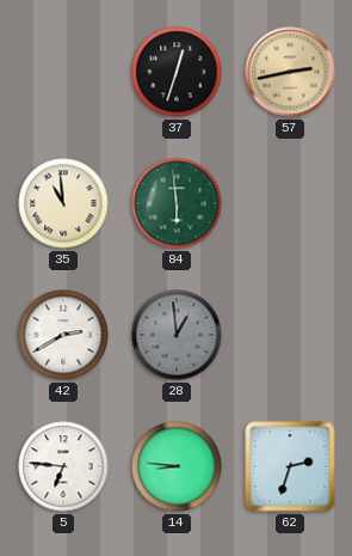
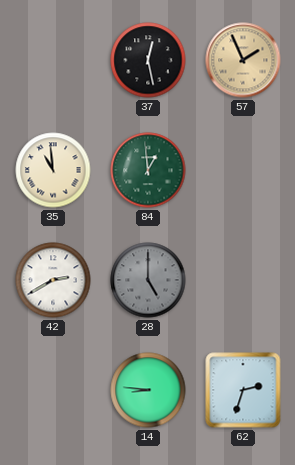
37: 12:33 -> 12:28
57: 2:43 -> 1:56
84: 5:59 -> 12:59
28: 12:59 -> 5:00
5: 6:46 -> none
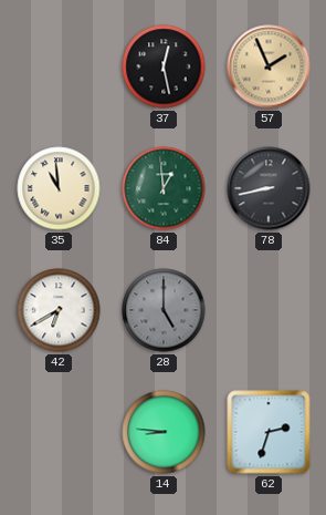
78: none -> 8:43
42: 2:40 -> 6:40
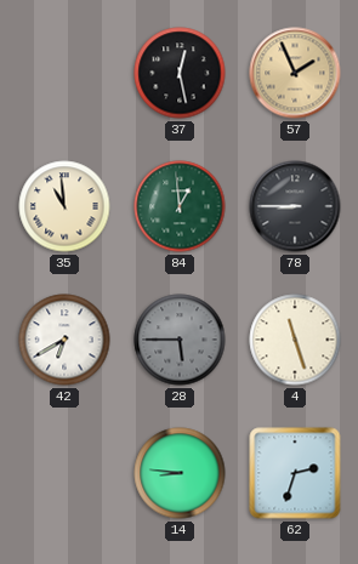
78: 8:43 -> 8:45
28: 5:00 -> 5:45
4: none -> 11:27
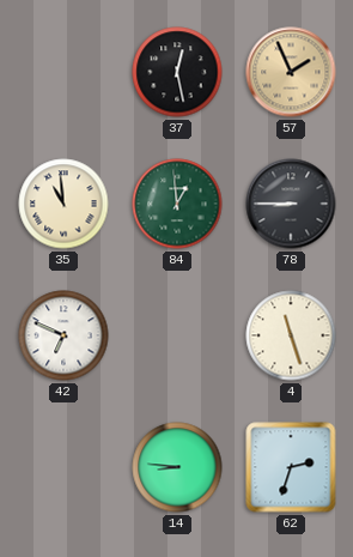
42: 6:40 -> 6:49
28: 5:45 -> none
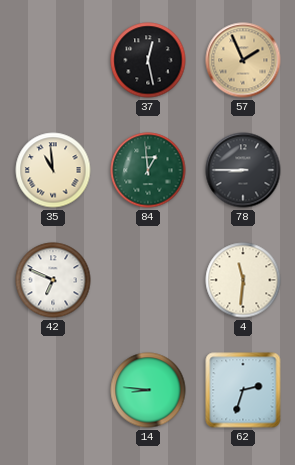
4: 11:27 -> 11:31
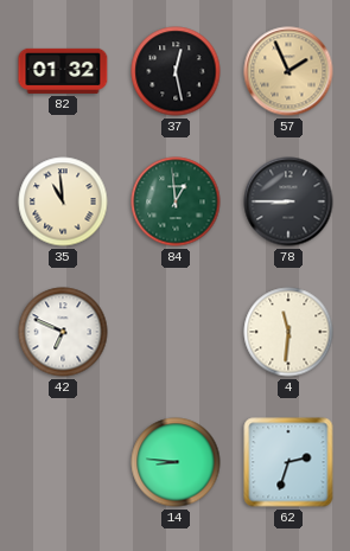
82: none -> 01:32
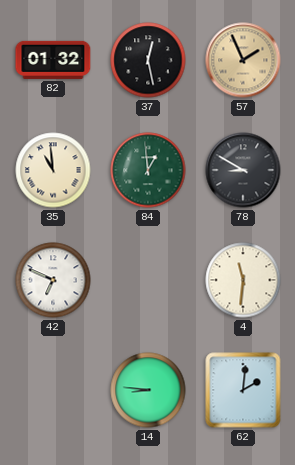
78: 8:45 -> 8:50
62: 2:33 -> 2:01
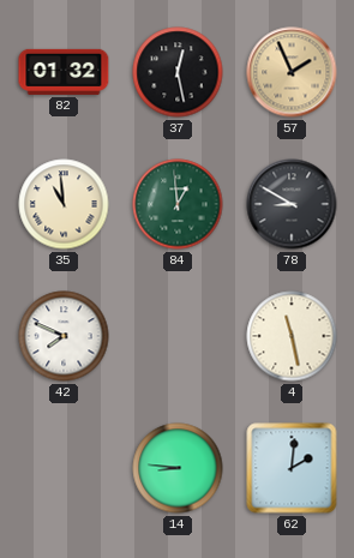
42: 6:49 -> 7:49
4: 11:31 -> 11:28
